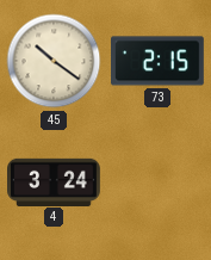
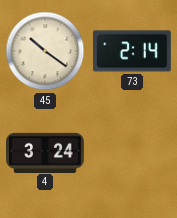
73: 2:15 -> 2:14
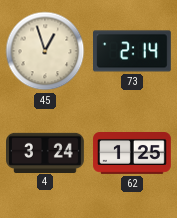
45: 10:21 -> 12:57
62: none -> 1:25
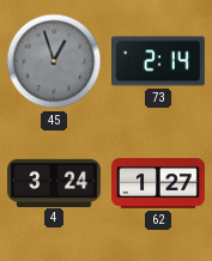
45 dial: cream -> grey
62: 1:25 -> 1:27
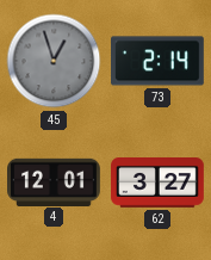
4: 3:24 -> 12:01
62: 1:27 -> 3:27
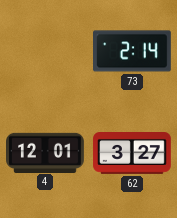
45: 12:57 -> none
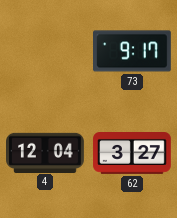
73: 2:14 -> 9:17
4: 12:01 -> 12:04
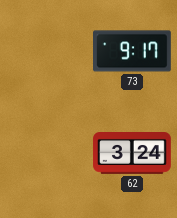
4: 12:04 -> none
62: 3:27 -> 3:24
